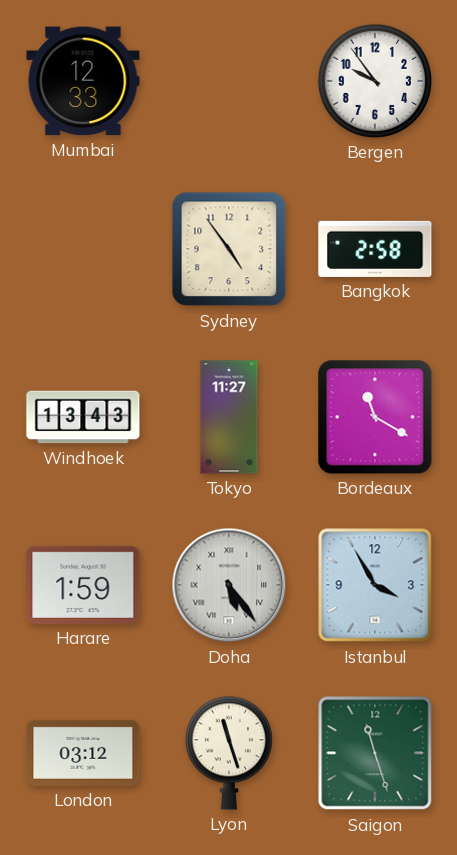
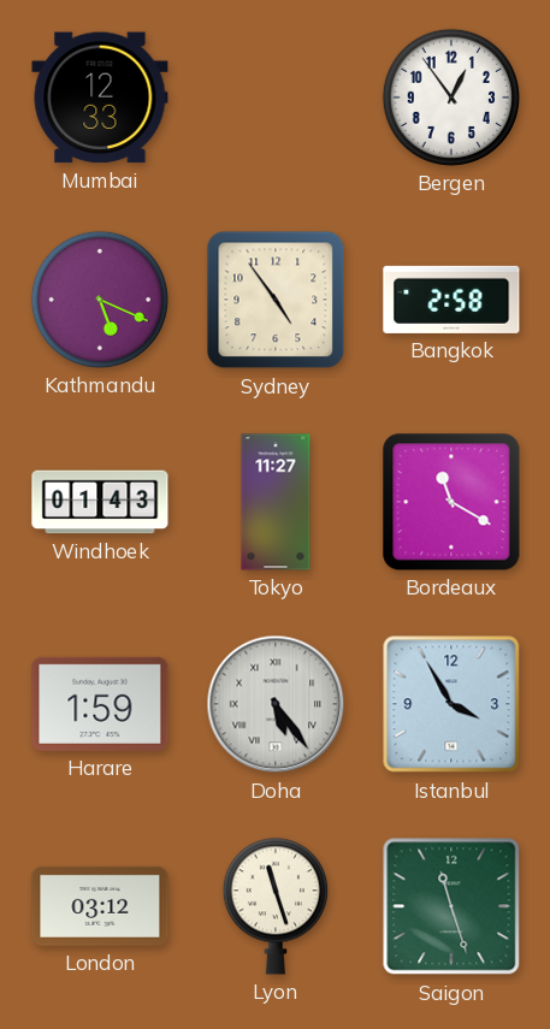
Bergen: 9:54 -> 12:54
Kathmandu: none -> 5:19
Windhoek: 13:43 -> 01:43
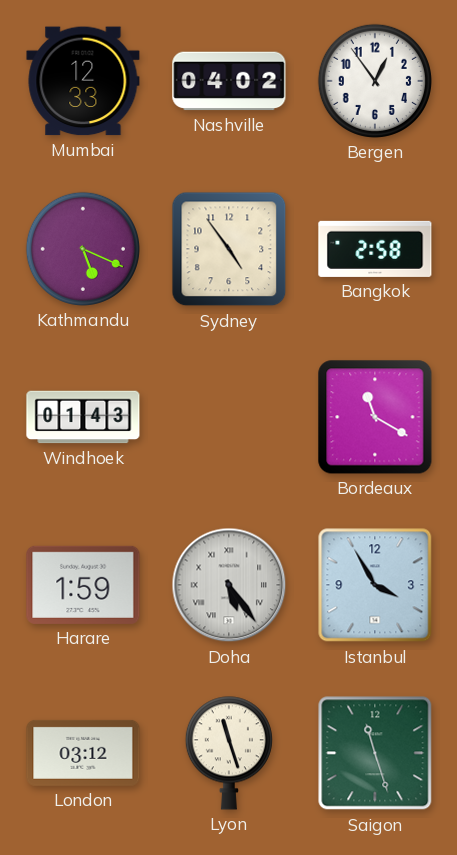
Nashville: none -> 04:02
Tokyo: 11:27 -> none
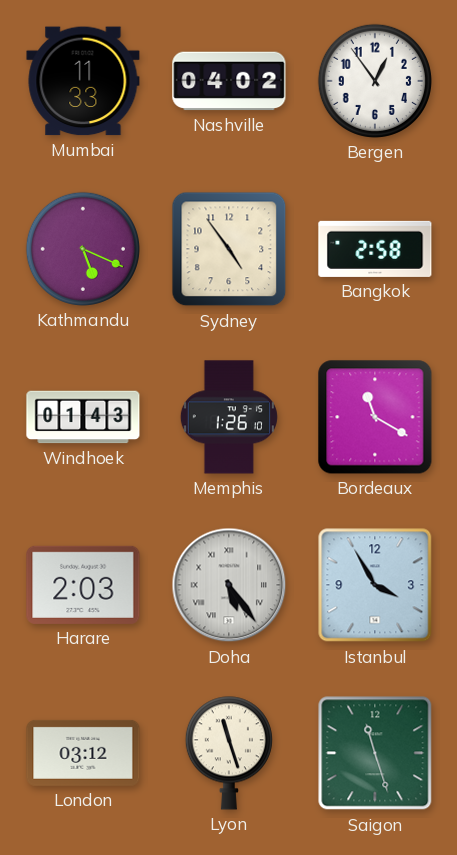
Mumbai: 12:33 -> 11:33
Memphis: none -> 1:26
Harare: 1:59 -> 2:03
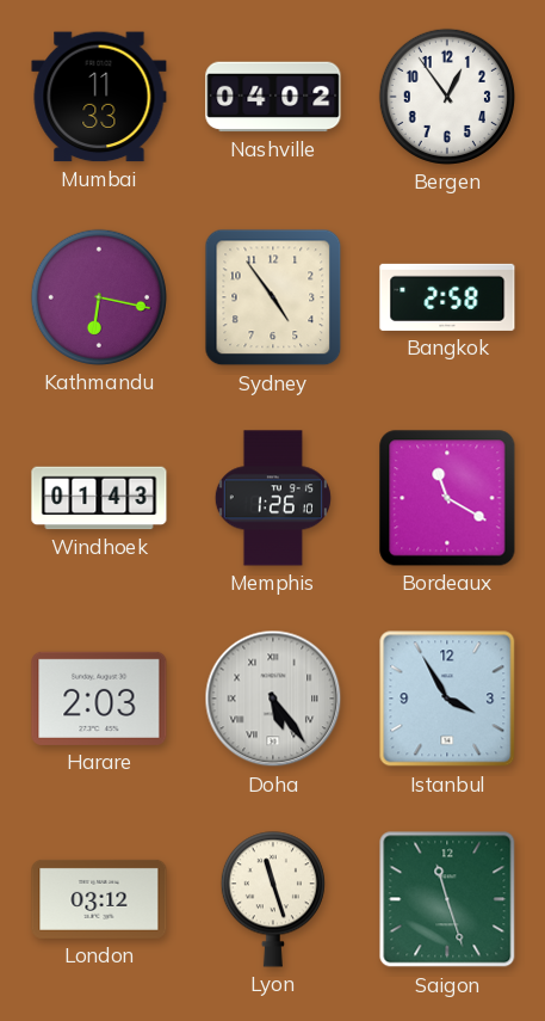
Kathmandu: 5:19 -> 6:17
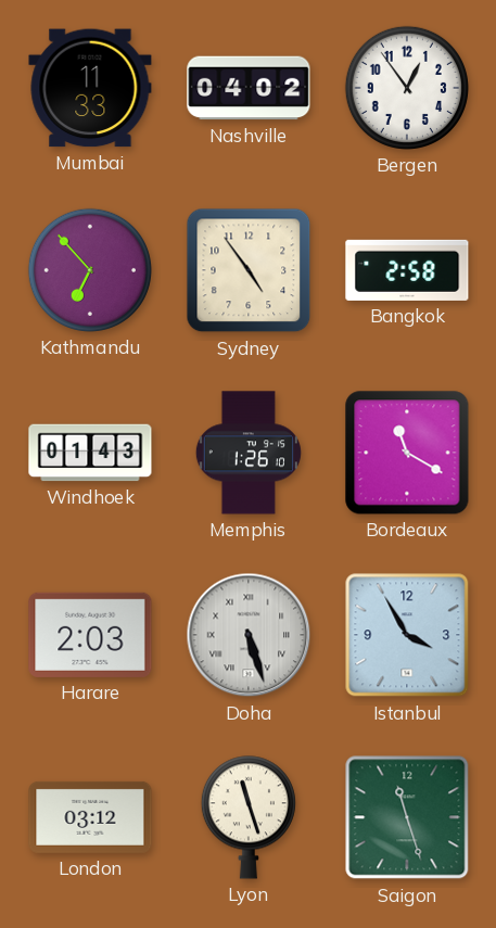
Kathmandu: 6:17 -> 6:53
Doha: 5:24 -> 5:27
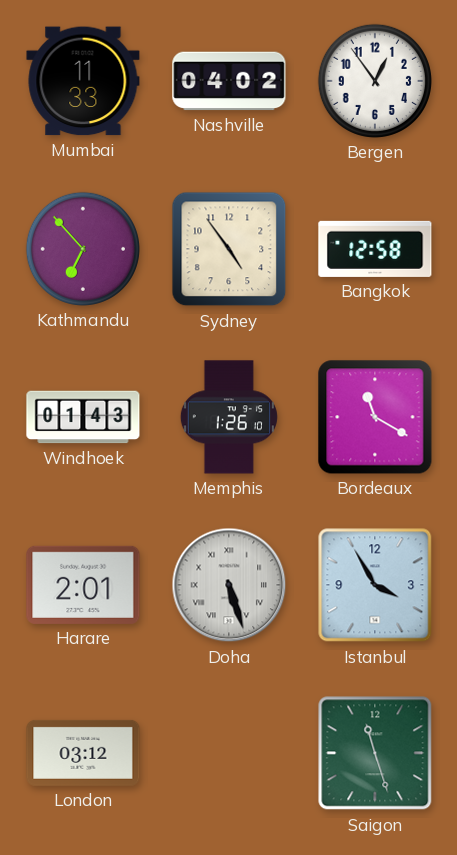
Bangkok: 2:58 -> 12:58
Harare: 2:03 -> 2:01
Lyon: 11:27 -> none
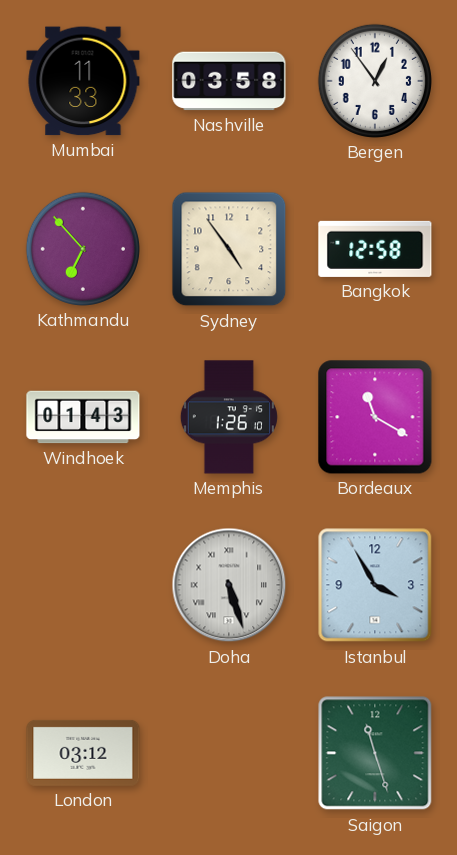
Nashville: 04:02 -> 03:58
Harare: 2:01 -> none
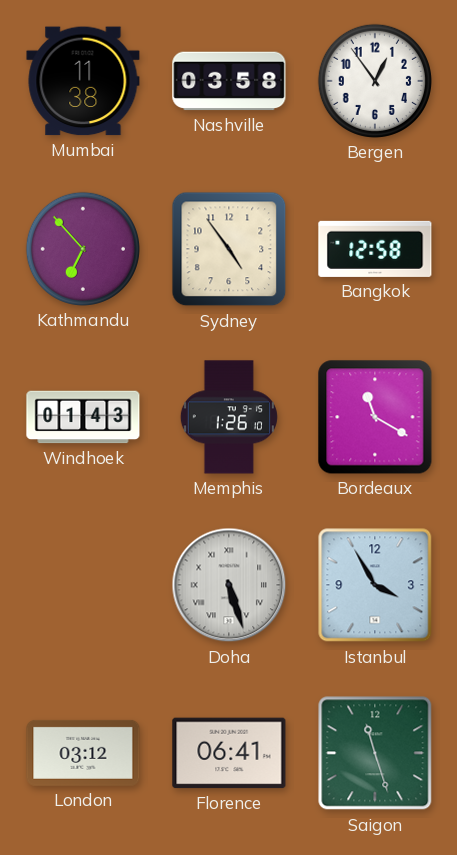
Mumbai: 11:33 -> 11:38
Florence: none -> 06:41
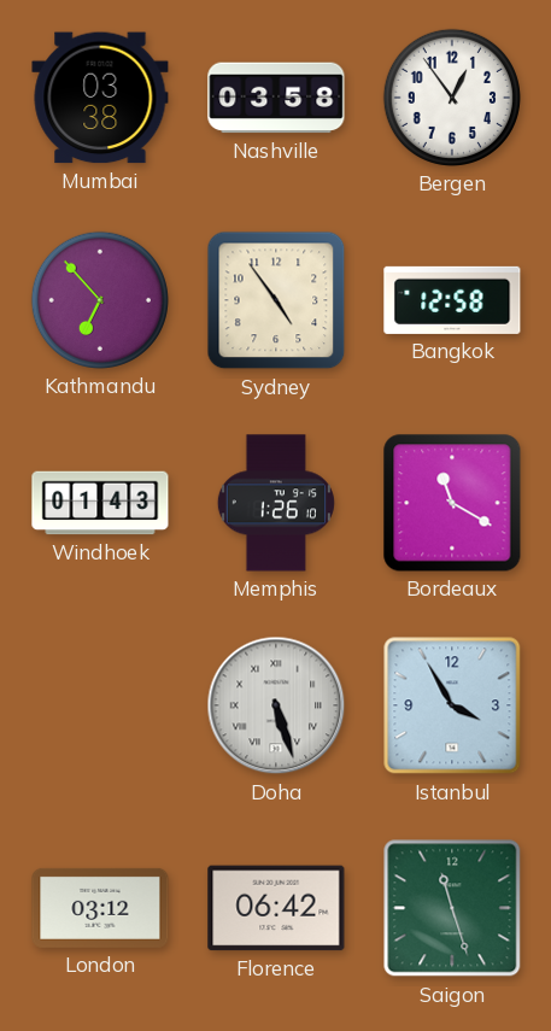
Mumbai: 11:38 -> 03:38
Florence: 06:41 -> 06:42
